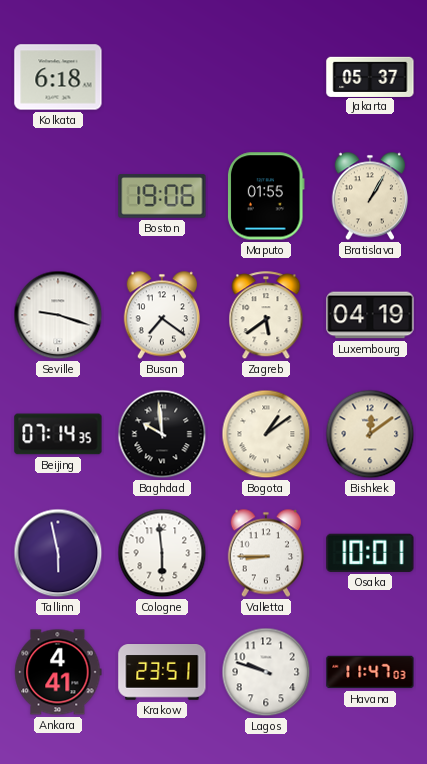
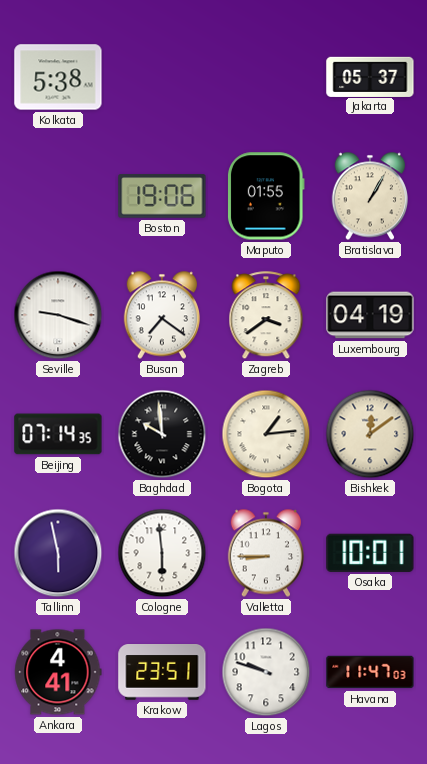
Kolkata: 6:18 -> 5:38
Zagreb: 5:39 -> 3:39
Bogota: 1:09 -> 1:14
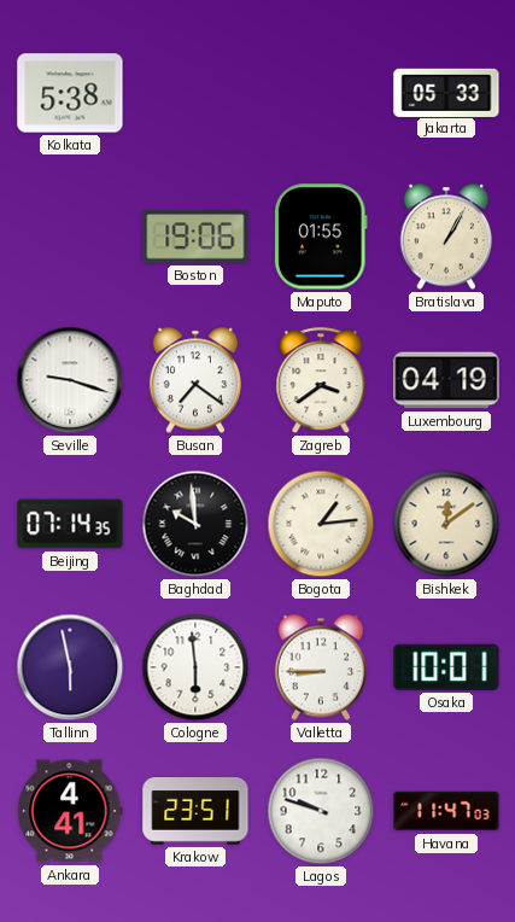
Jakarta: 05:37 -> 05:33
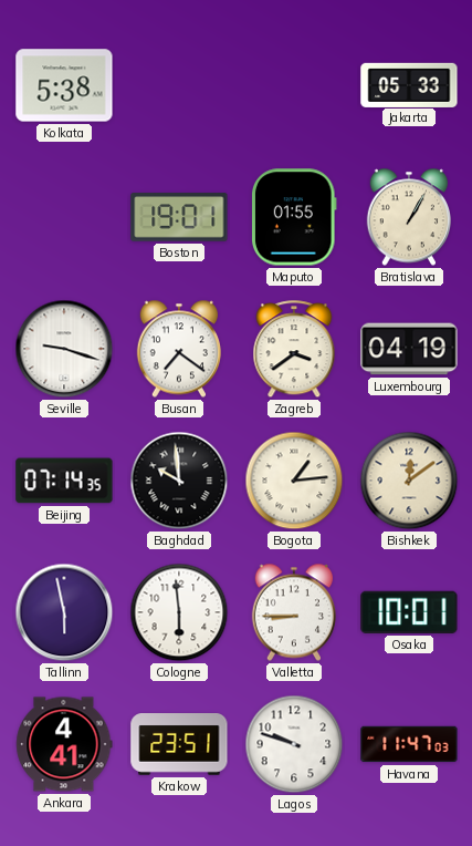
Boston: 19:06 -> 19:01
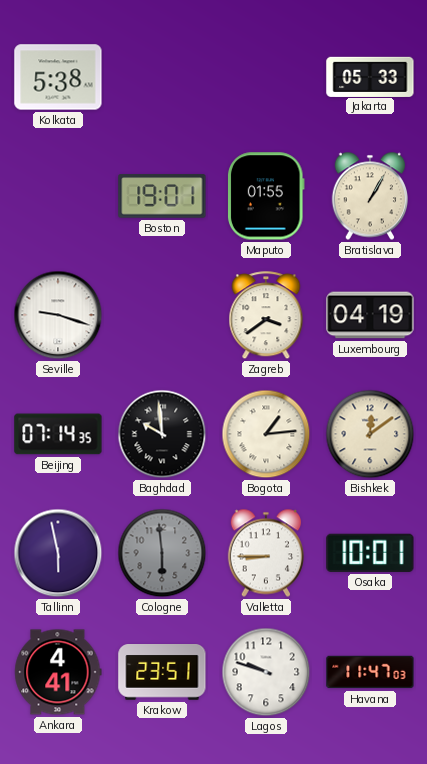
Busan: 7:21 -> none
Cologne dial: white -> grey
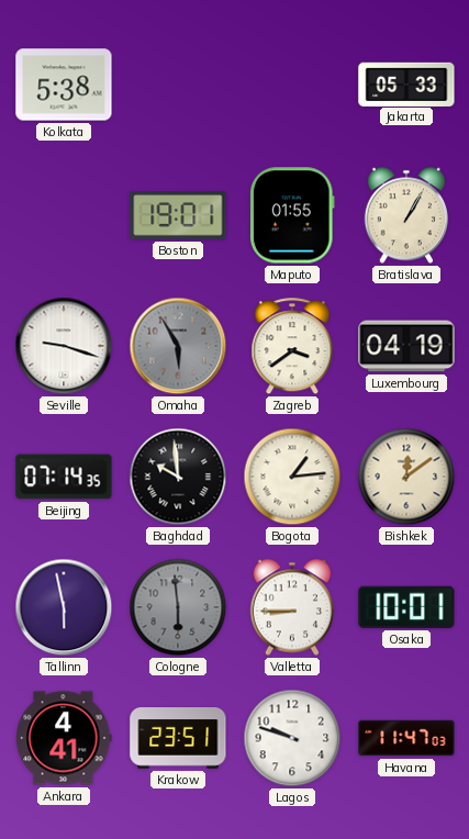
Omaha: none -> 5:55
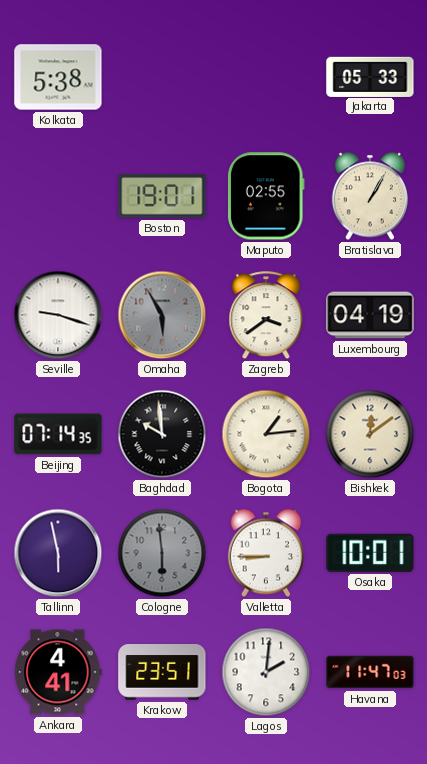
Maputo: 01:55 -> 02:55
Lagos: 9:48 -> 2:01
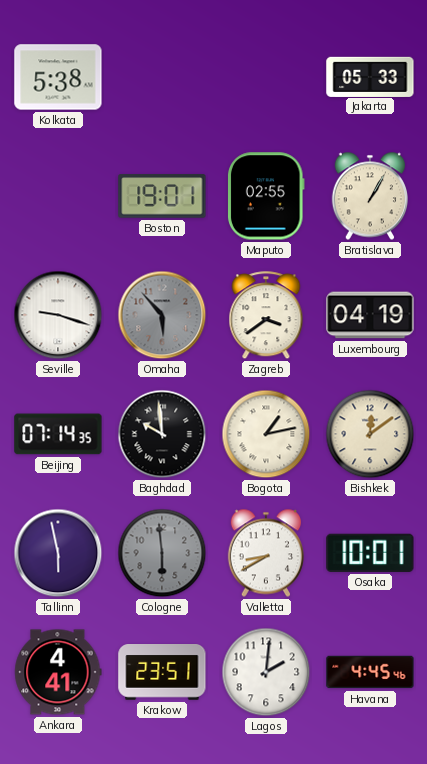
Omaha: 5:55 -> 5:53
Bogota: 1:14 -> 1:13
Valletta: 8:45 -> 8:40
Havana: 11:47 -> 4:45
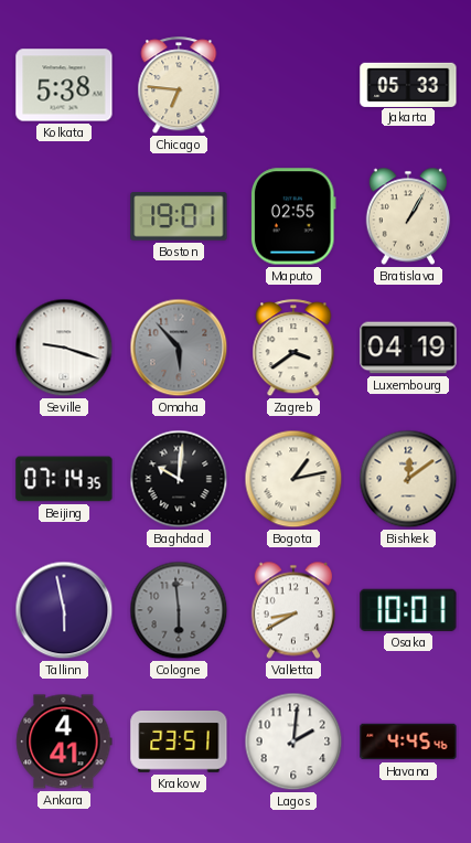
Chicago: none -> 6:46
Baghdad: 9:59 -> 10:01
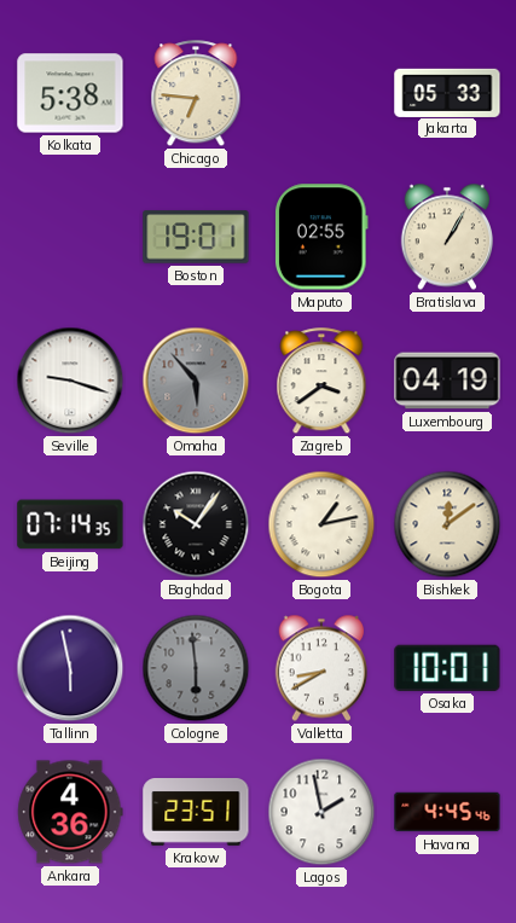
Baghdad: 10:01 -> 10:06
Ankara: 4:41 -> 4:36
Lagos: 2:01 -> 1:58
